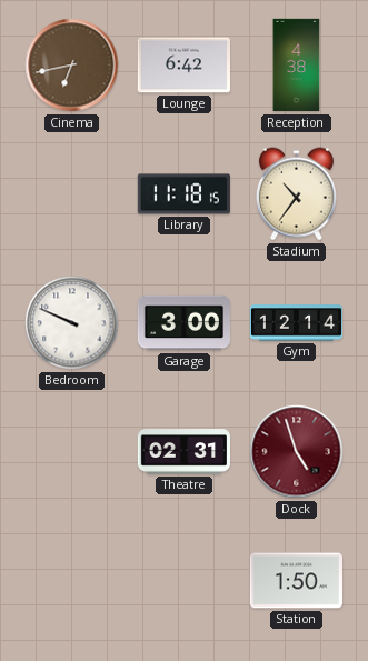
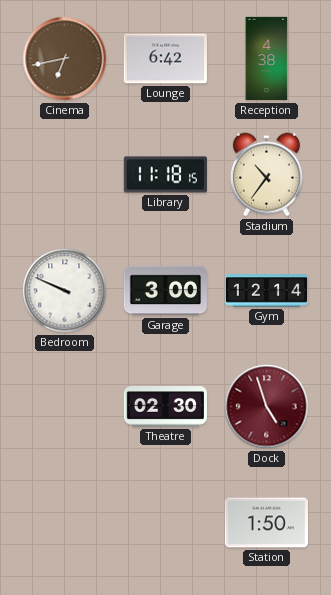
Theatre: 02:31 -> 02:30
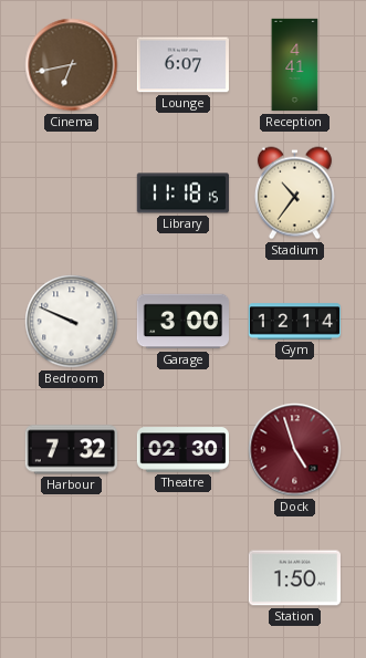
Lounge: 6:42 -> 6:07
Reception: 4:38 -> 4:41
Harbour: none -> 7:32
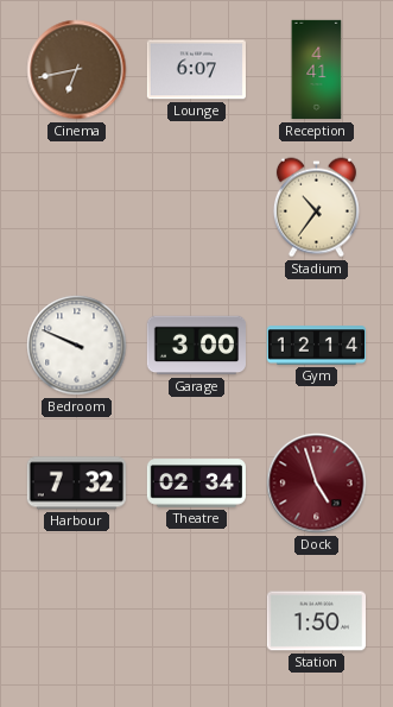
Library: 11:18 -> none
Theatre: 02:30 -> 02:34
